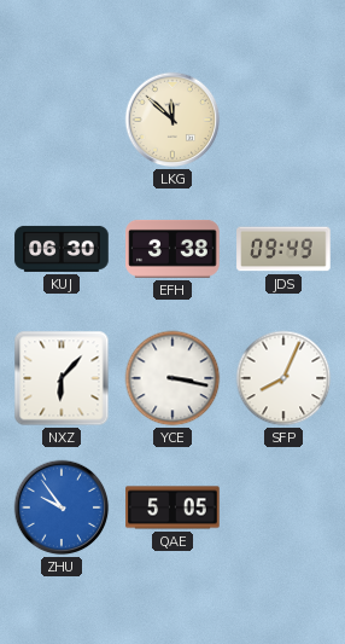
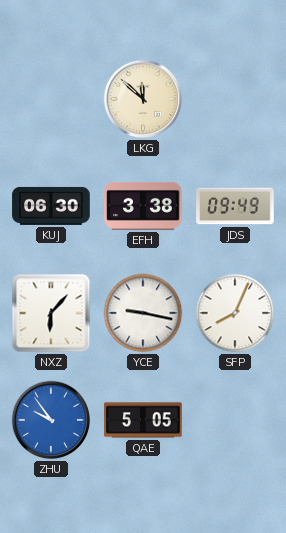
YCE: 3:17 -> 9:17
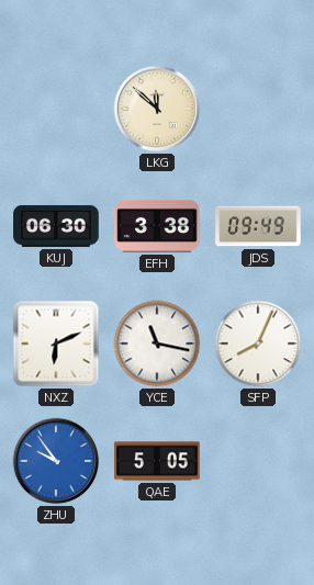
NXZ: 6:07 -> 6:11
YCE: 9:17 -> 11:17
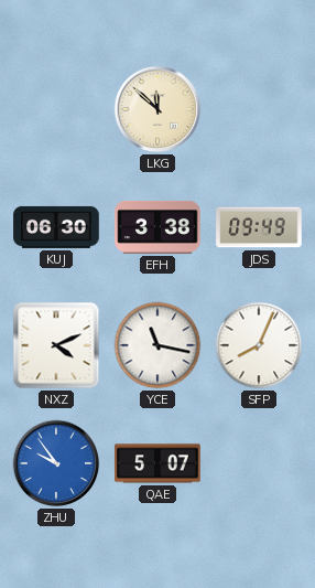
NXZ: 6:11 -> 4:11
QAE: 5:05 -> 5:07
